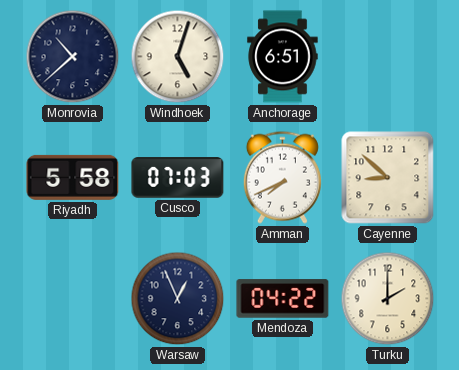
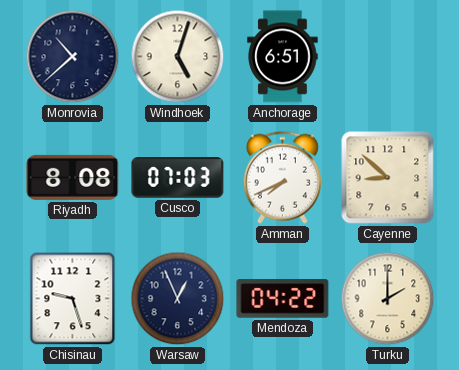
Riyadh: 5:58 -> 8:08
Chisinau: none -> 9:27
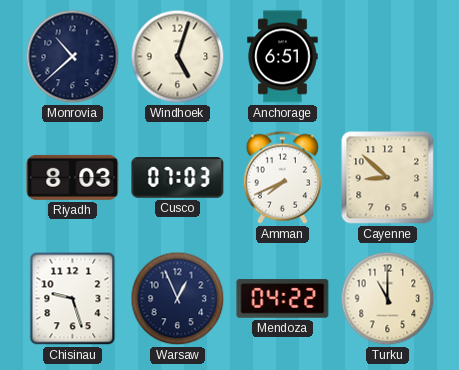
Riyadh: 8:08 -> 8:03
Turku: 2:00 -> 11:00
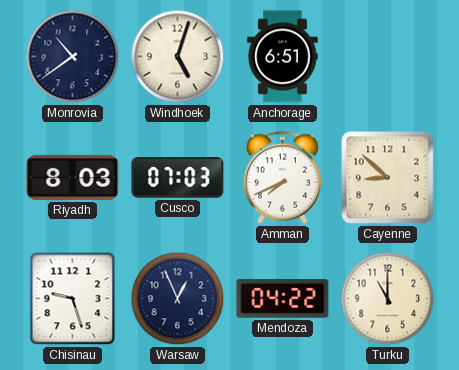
Monrovia: 10:38 -> 10:39
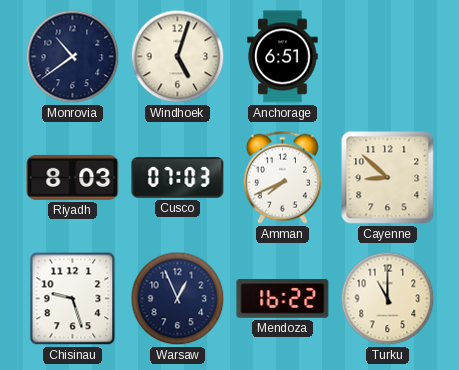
Mendoza: 04:22 -> 16:22
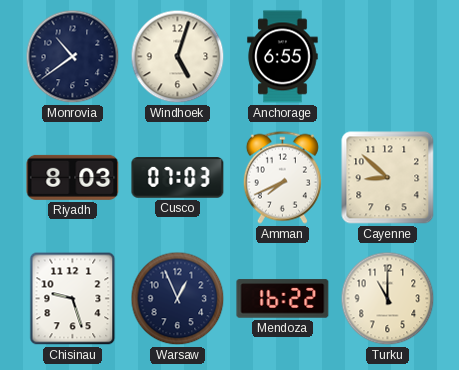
Anchorage: 6:51 -> 6:55
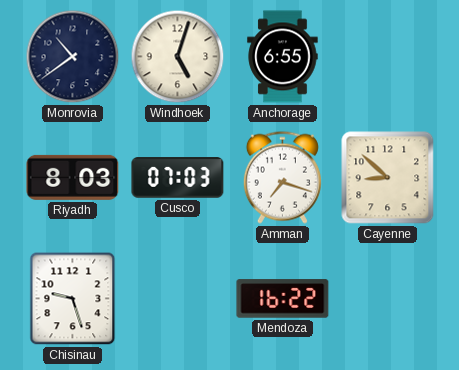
Amman: 7:41 -> 7:18
Warsaw: 12:56 -> none
Turku: 11:00 -> none
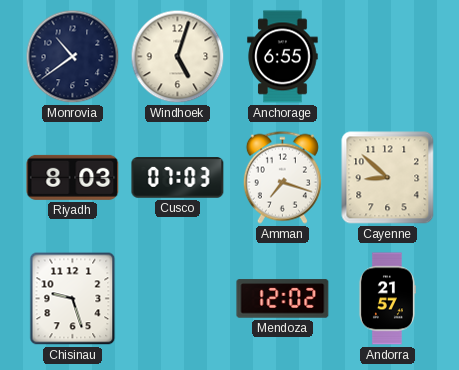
Mendoza: 16:22 -> 12:02
Andorra: none -> 21:57
